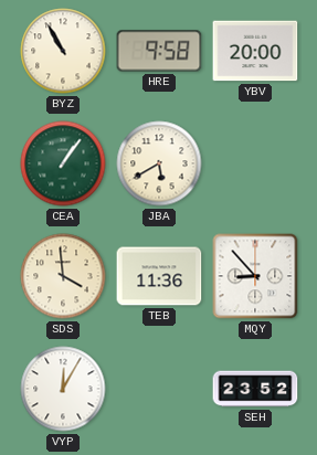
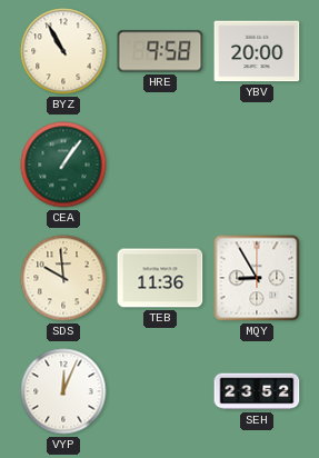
JBA: 5:40 -> none
SDS: 3:59 -> 9:59
MQY: 8:53 -> 8:55
VYP: 12:05 -> 12:04
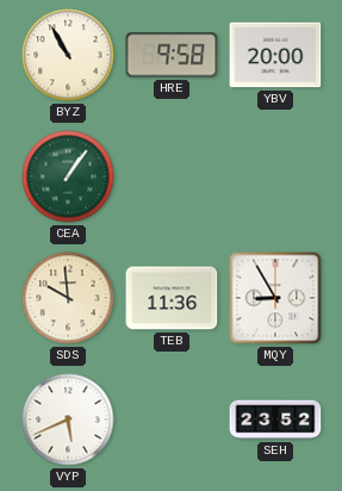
VYP: 12:04 -> 5:41
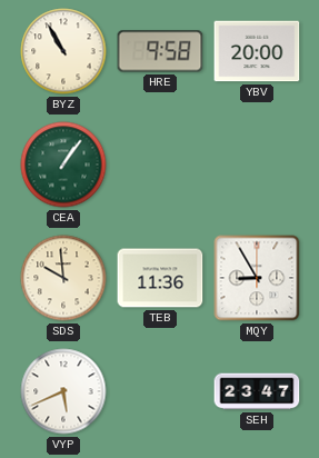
SEH: 23:52 -> 23:47
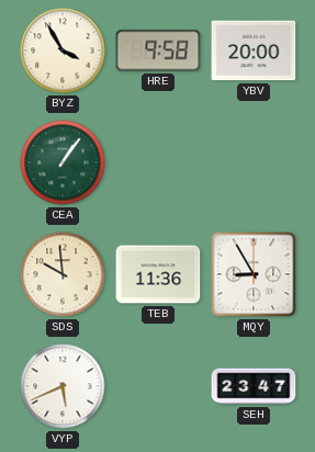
BYZ: 10:55 -> 3:55
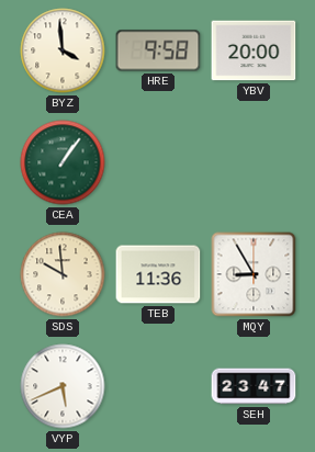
BYZ: 3:55 -> 3:59
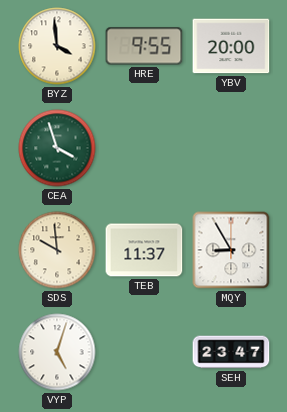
HRE: 9:58 -> 9:55
CEA: 1:06 -> 3:57
TEB: 11:36 -> 11:37
VYP: 5:41 -> 5:03
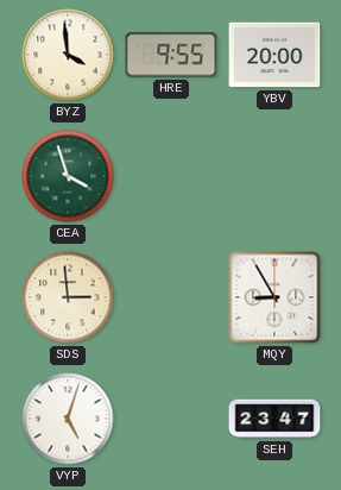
SDS: 9:59 -> 2:59
TEB: 11:37 -> none
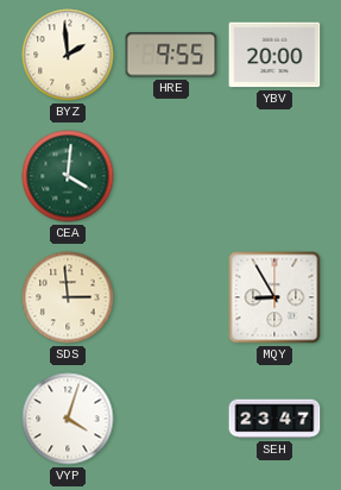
BYZ: 3:59 -> 1:59
CEA: 3:57 -> 4:01
VYP: 5:03 -> 4:03
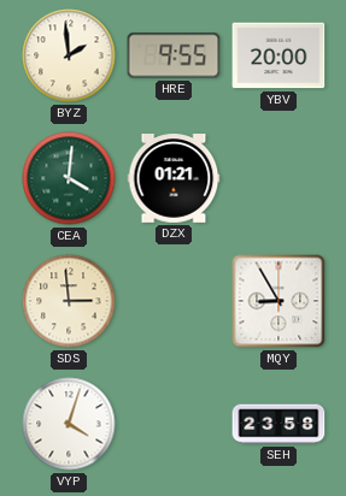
DZX: none -> 01:21
SEH: 23:47 -> 23:58
